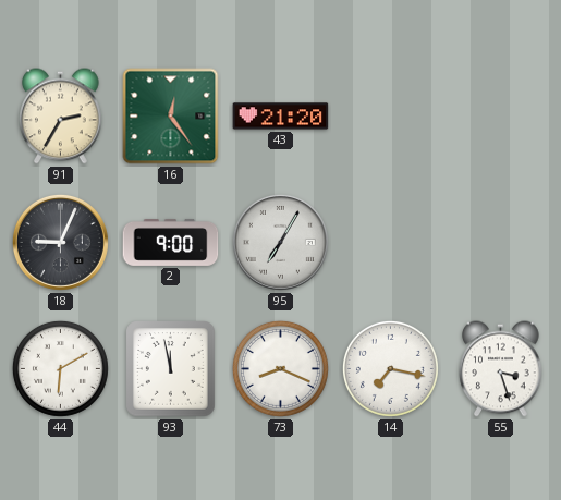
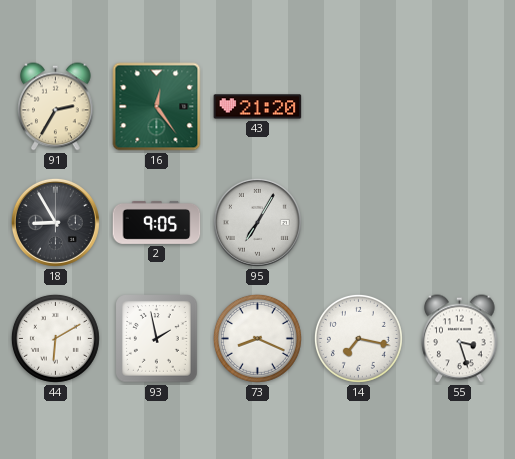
18: 9:04 -> 8:55
2: 9:00 -> 9:05
93: 11:58 -> 1:58
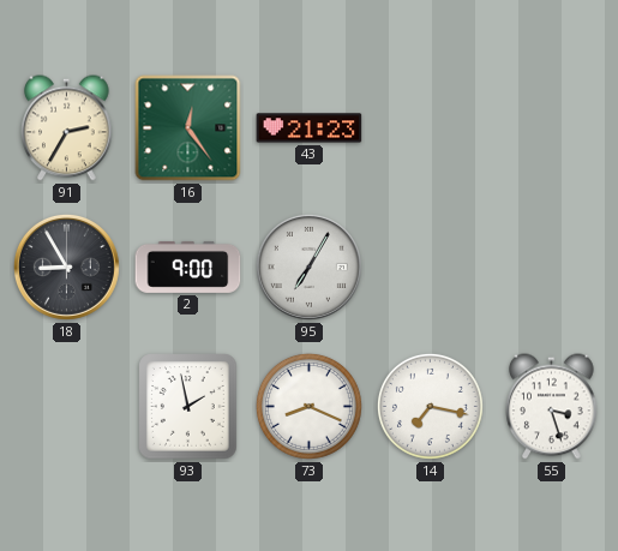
43: 21:20 -> 21:23
2: 9:05 -> 9:00
44: 6:10 -> none
